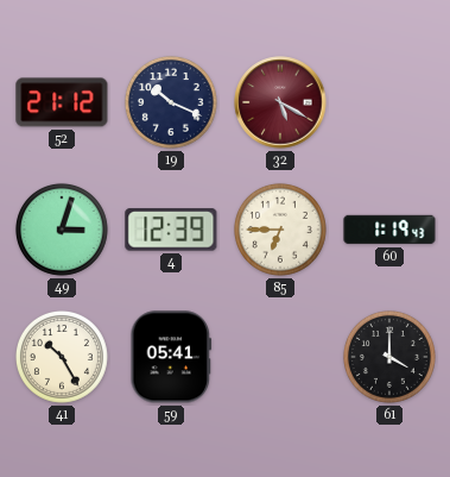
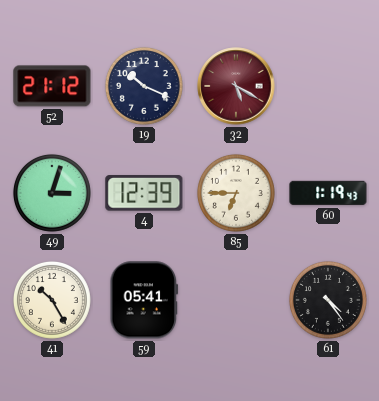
61: 4:00 -> 4:24
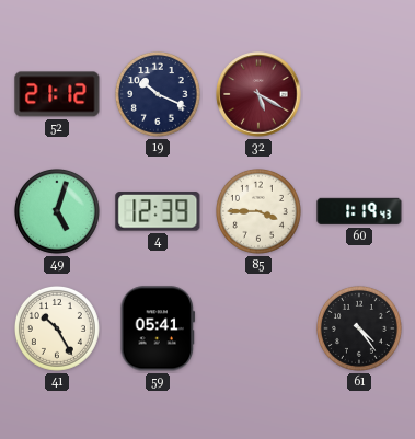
49: 3:03 -> 5:03
85: 6:45 -> 3:45
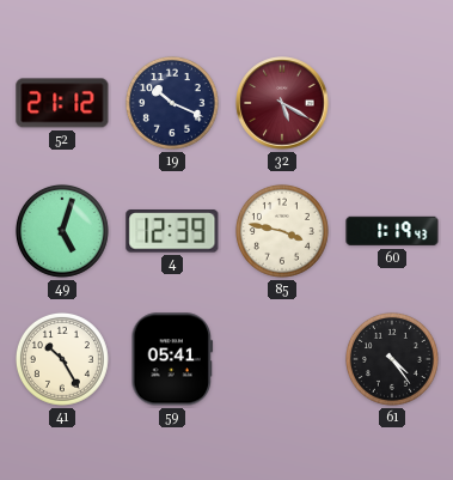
85: 3:45 -> 3:47
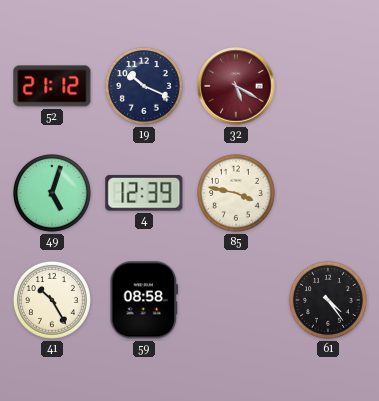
60: 1:19 -> none
59: 05:41 -> 08:58
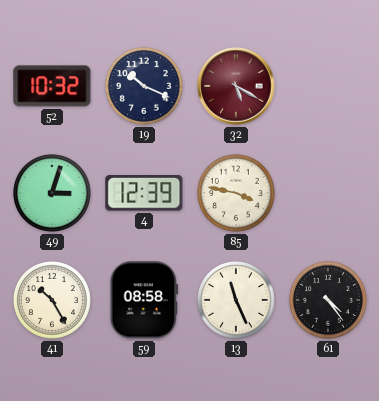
52: 21:12 -> 10:32
49: 5:03 -> 3:03
13: none -> 11:26
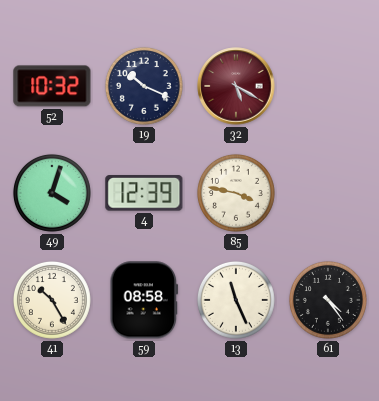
49: 3:03 -> 4:03
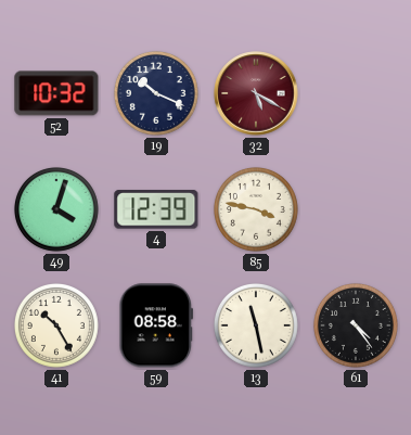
13: 11:26 -> 11:28
